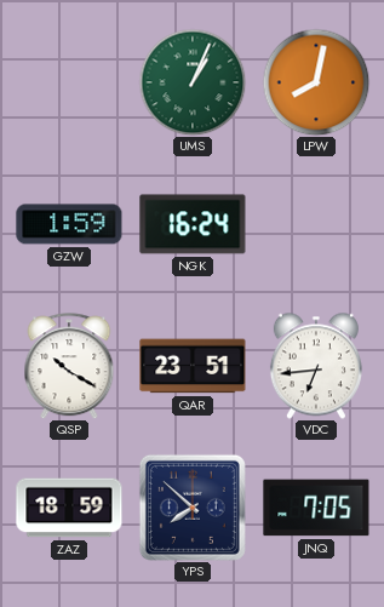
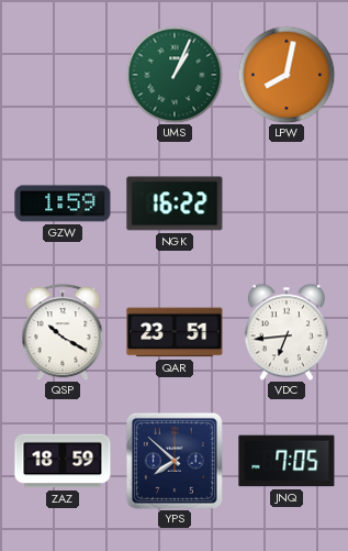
NGK: 16:24 -> 16:22
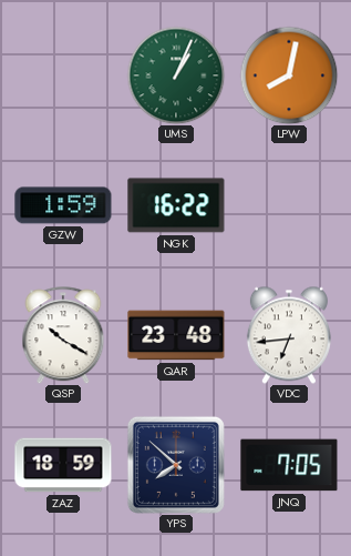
QAR: 23:51 -> 23:48
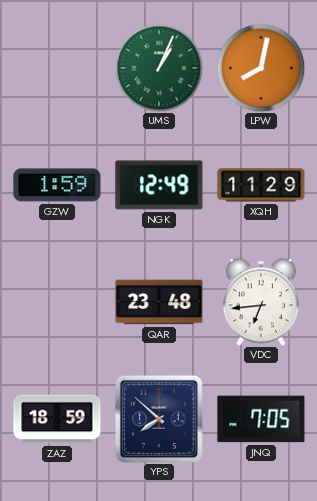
NGK: 16:22 -> 12:49
XQH: none -> 11:29
QSP: 10:20 -> none
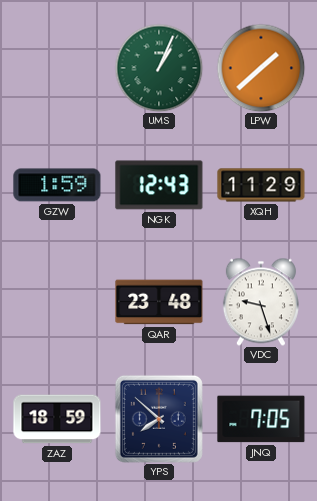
LPW: 8:02 -> 1:38
NGK: 12:49 -> 12:43
VDC: 6:44 -> 9:27
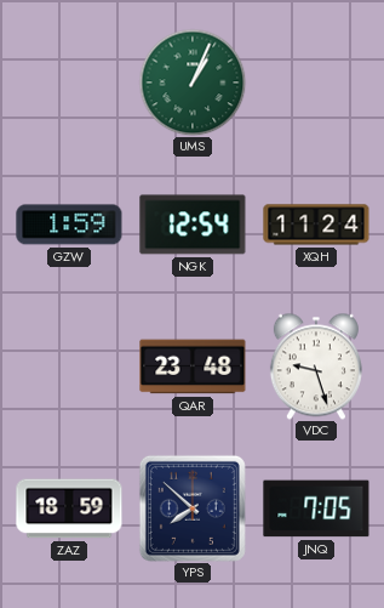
LPW: 1:38 -> none
NGK: 12:43 -> 12:54
XQH: 11:29 -> 11:24
